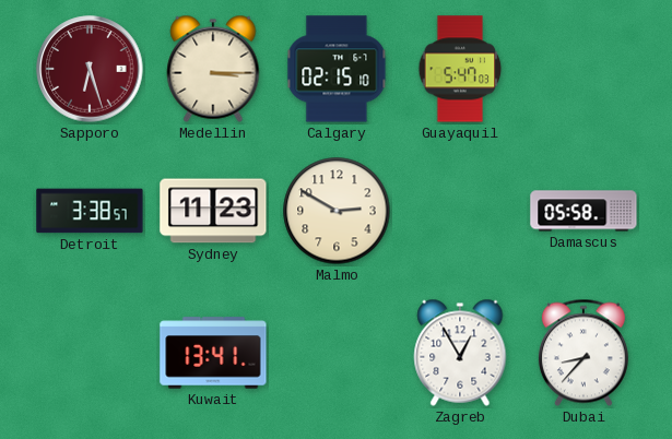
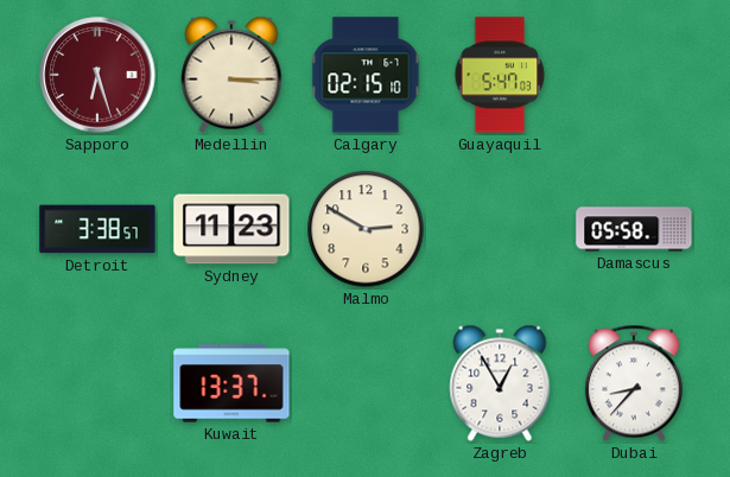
Kuwait: 13:41 -> 13:37
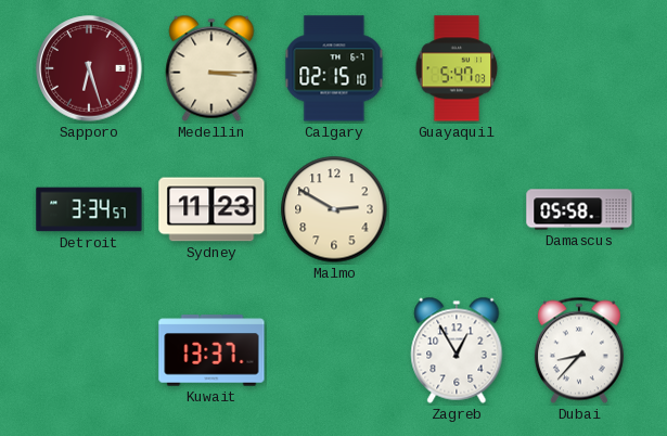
Detroit: 3:38 -> 3:34
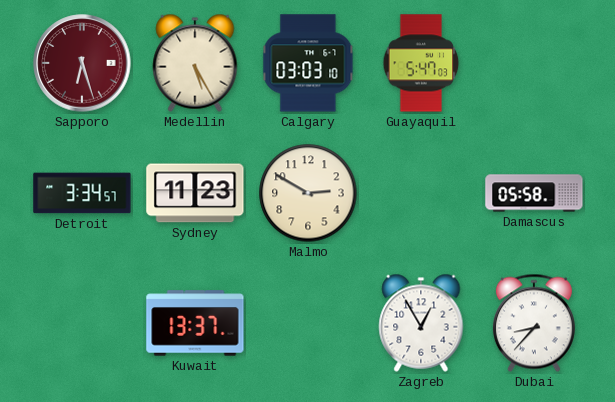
Medellin: 3:15 -> 5:25
Calgary: 02:15 -> 03:03
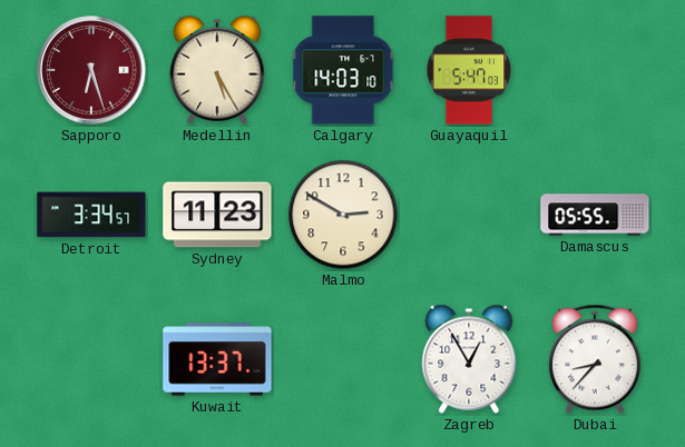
Calgary: 03:03 -> 14:03
Damascus: 05:58 -> 05:55
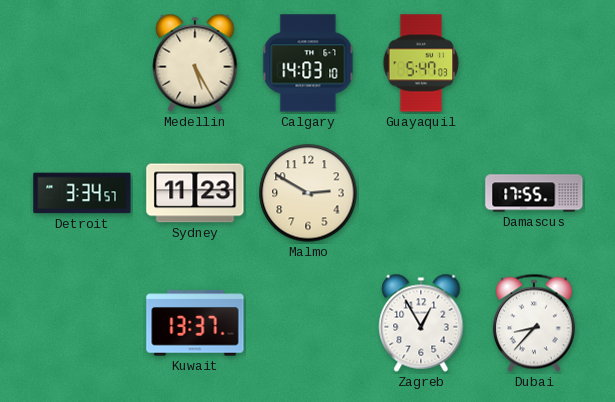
Sapporo: 6:27 -> none
Damascus: 05:55 -> 17:55
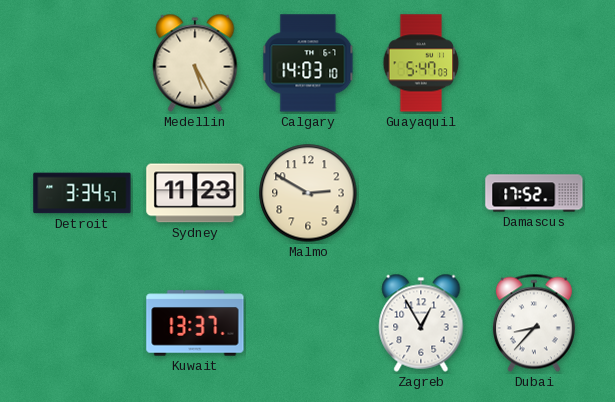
Damascus: 17:55 -> 17:52
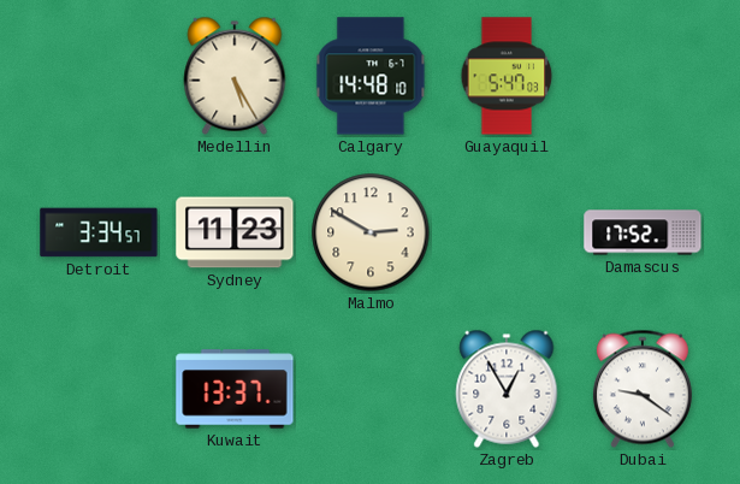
Calgary: 14:03 -> 14:48
Dubai: 8:37 -> 9:21
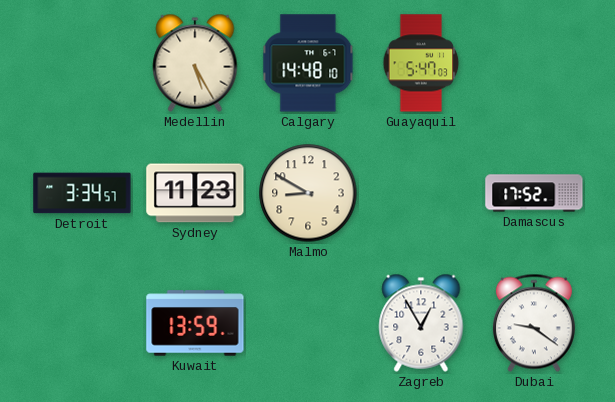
Malmo: 2:50 -> 8:50
Kuwait: 13:37 -> 13:59
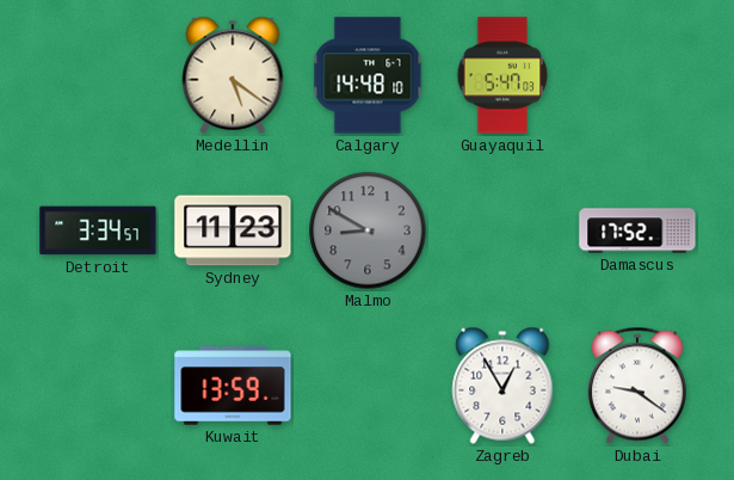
Medellin: 5:25 -> 5:21
Malmo dial: cream -> grey
